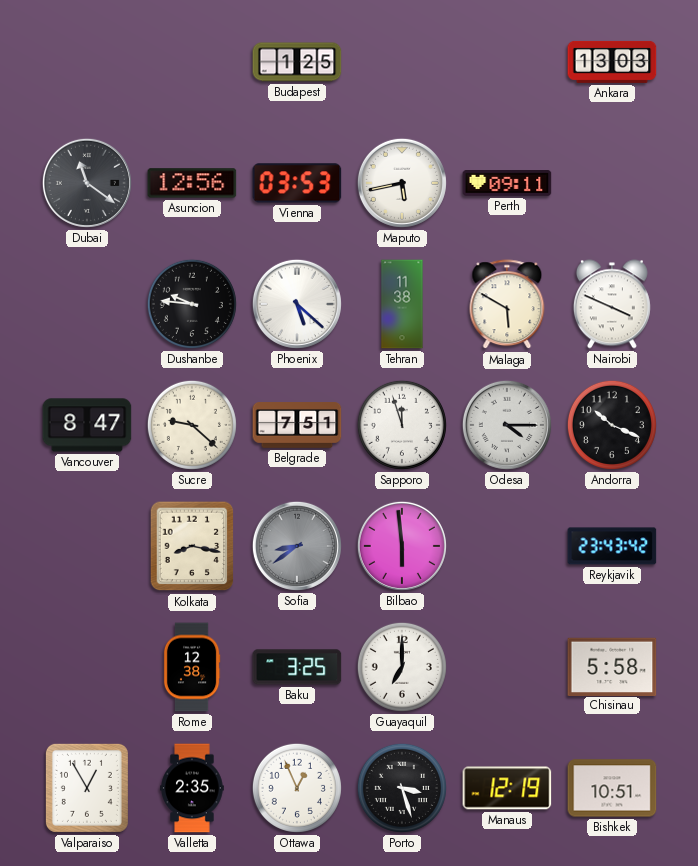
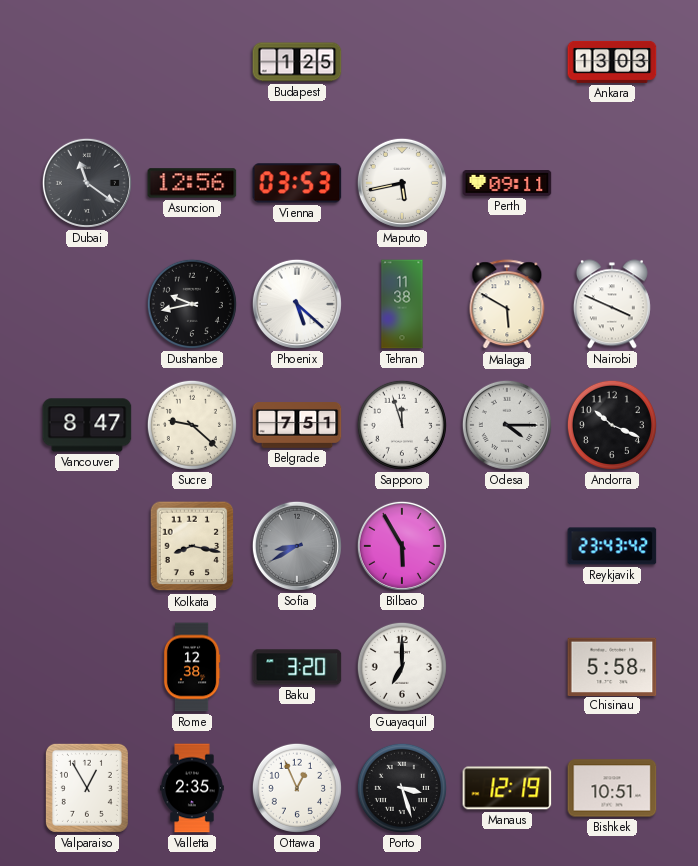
Dushanbe: 9:46 -> 9:43
Sofia: 8:39 -> 8:40
Bilbao: 5:59 -> 5:55
Baku: 3:25 -> 3:20
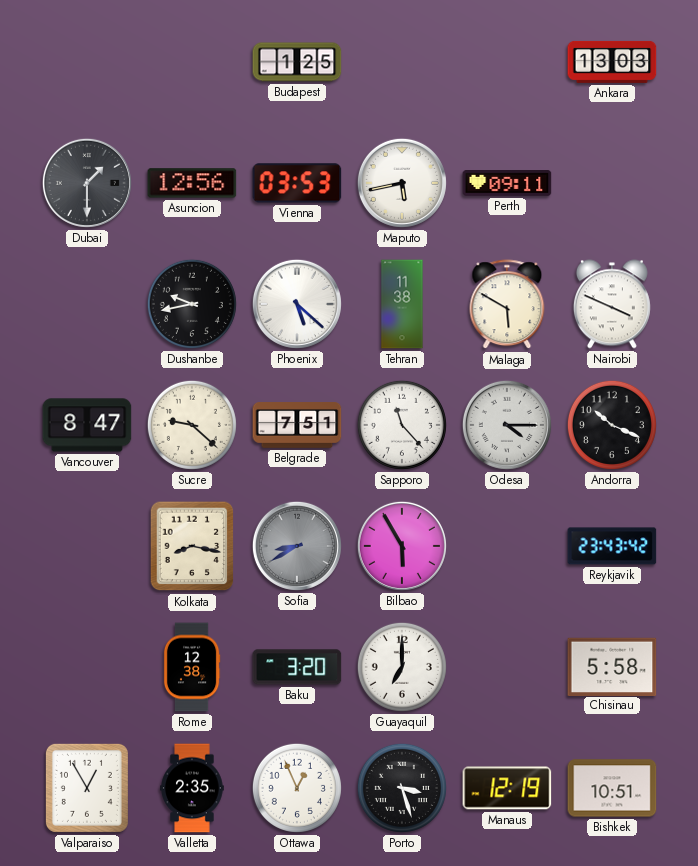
Dubai: 11:21 -> 1:30
Sapporo: 11:57 -> 11:23
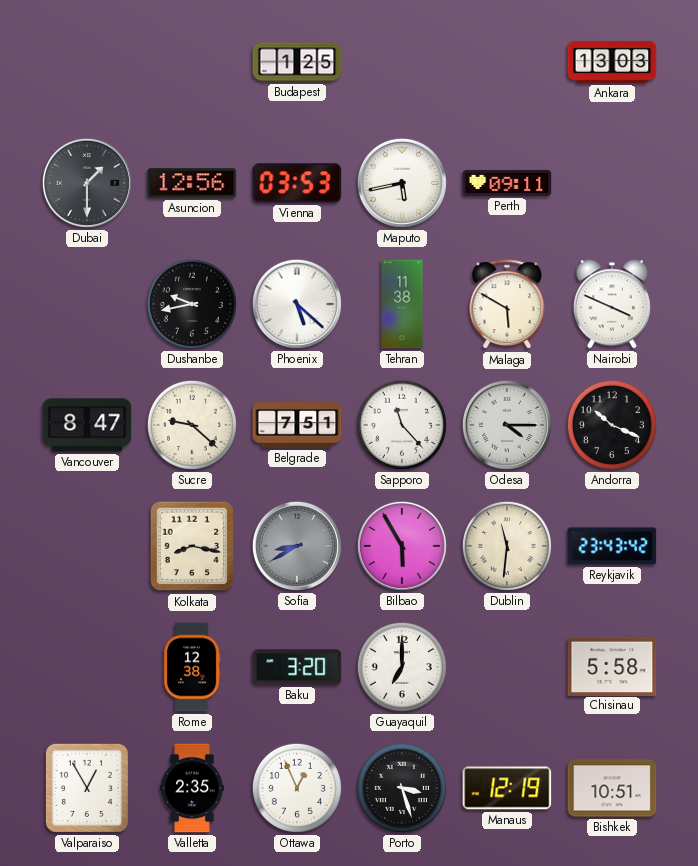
Dublin: none -> 11:31
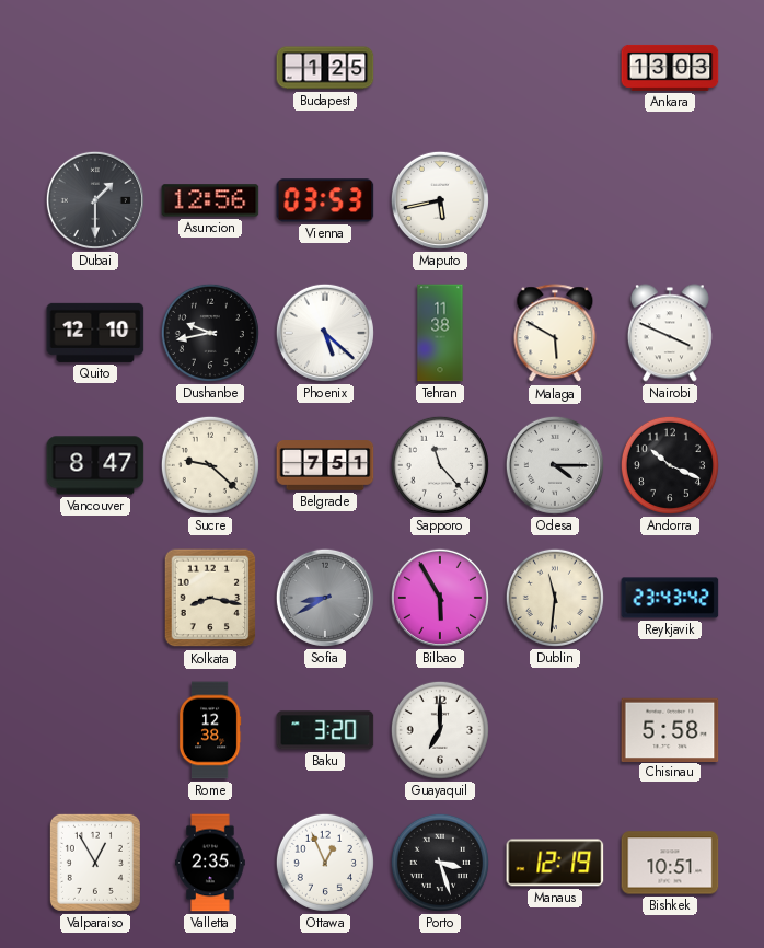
Perth: 09:11 -> none
Quito: none -> 12:10
